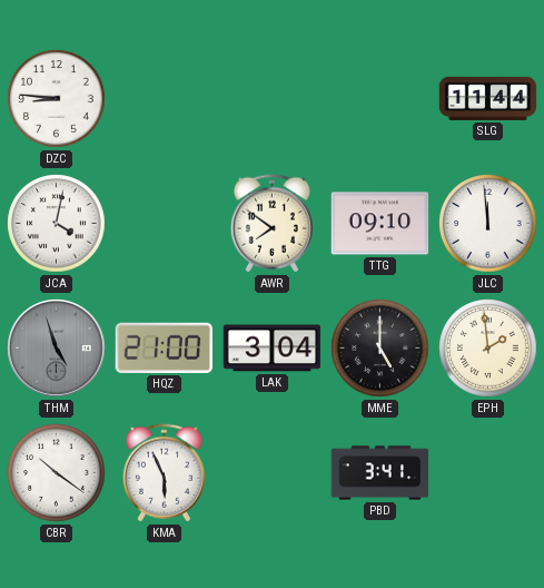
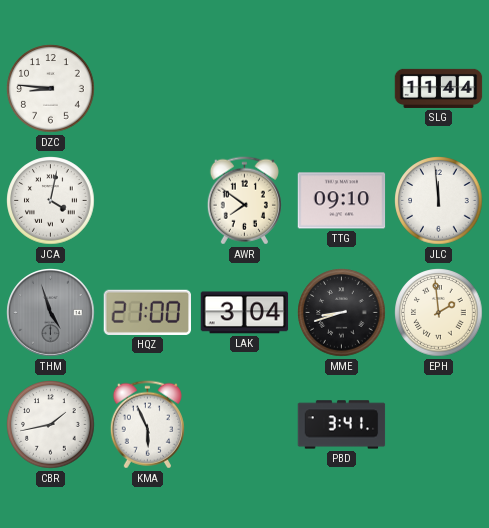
MME: 5:00 -> 8:42
CBR: 10:21 -> 1:43
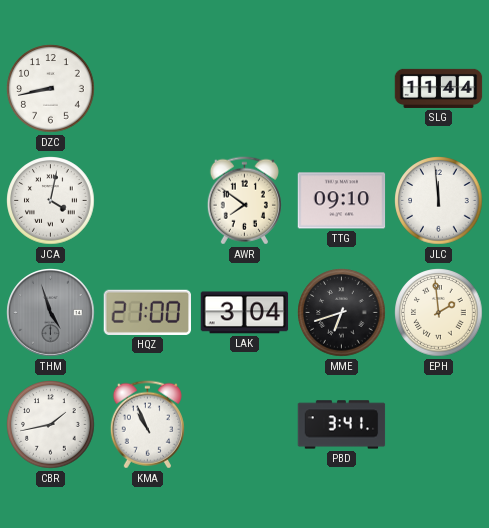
DZC: 8:46 -> 8:43
MME: 8:42 -> 6:42
KMA: 5:56 -> 10:56
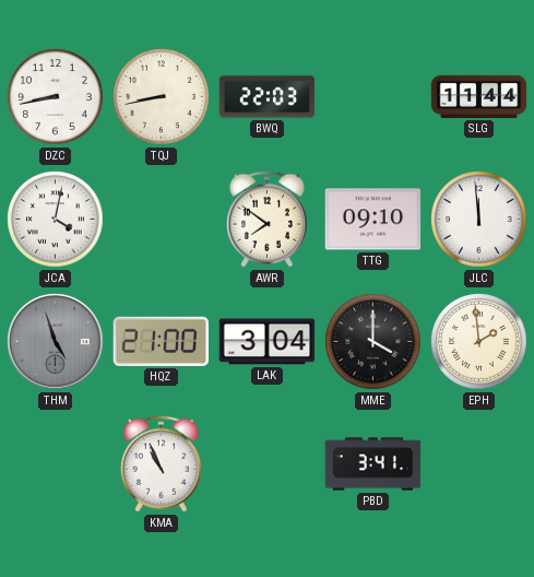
TQJ: none -> 8:43
BWQ: none -> 22:03
MME: 6:42 -> 4:00
CBR: 1:43 -> none
